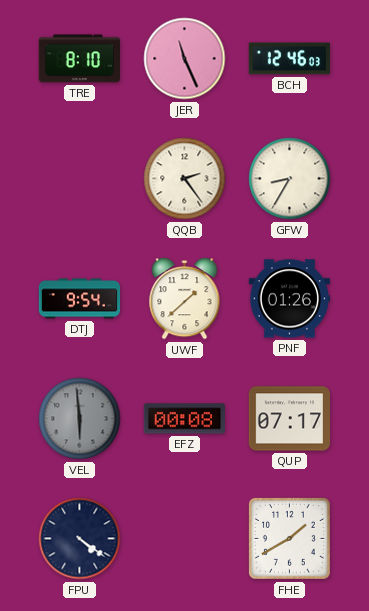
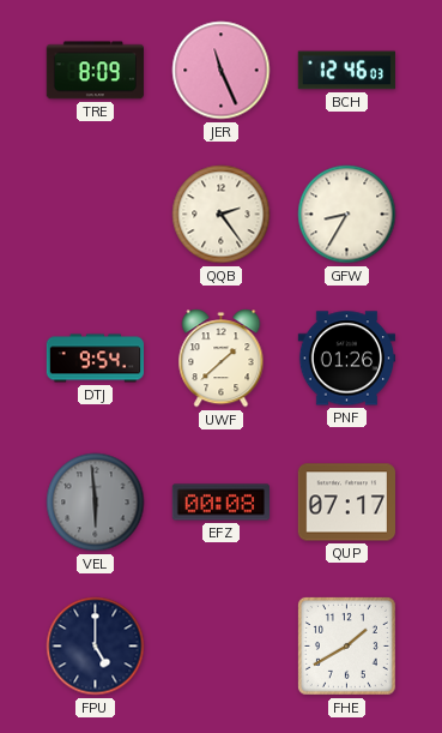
TRE: 8:10 -> 8:09
FPU: 4:21 -> 5:00
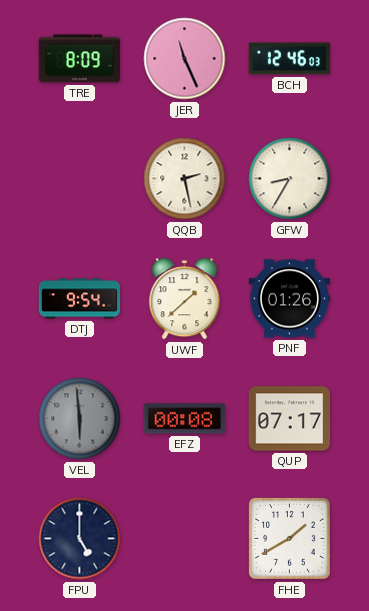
QQB: 2:24 -> 2:28
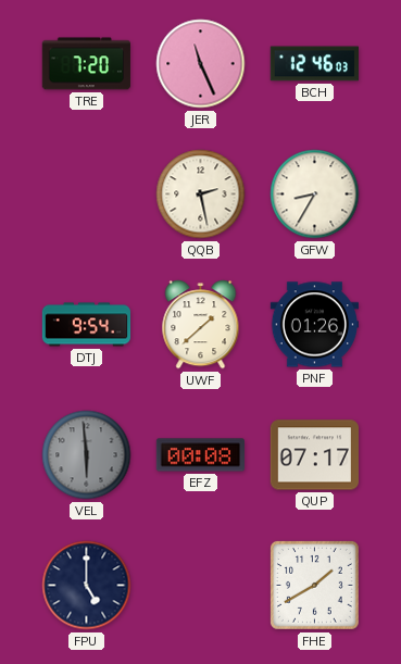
TRE: 8:09 -> 7:20
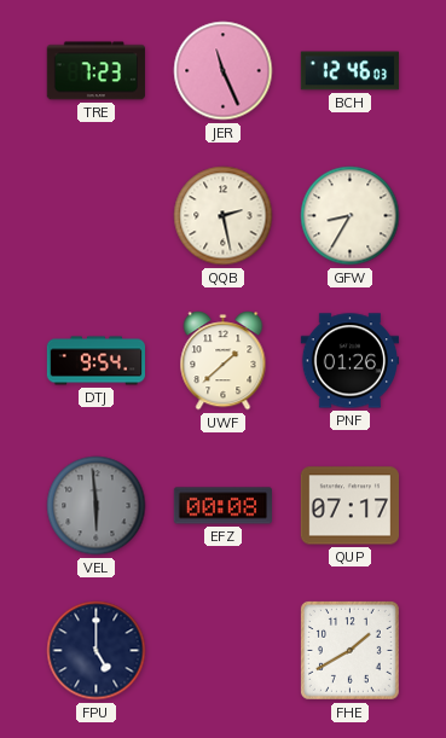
TRE: 7:20 -> 7:23
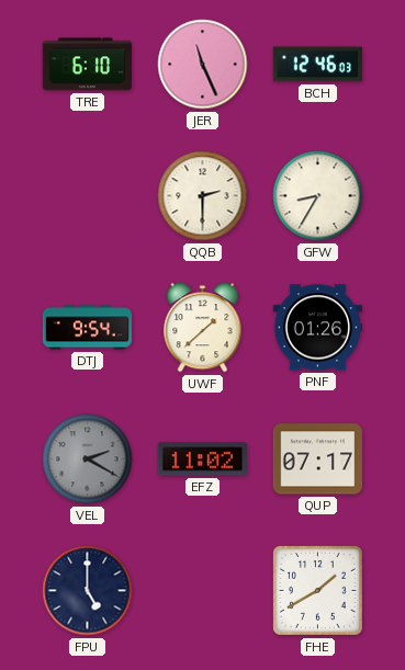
TRE: 7:23 -> 6:10
QQB: 2:28 -> 2:30
VEL: 5:59 -> 2:20
EFZ: 00:08 -> 11:02
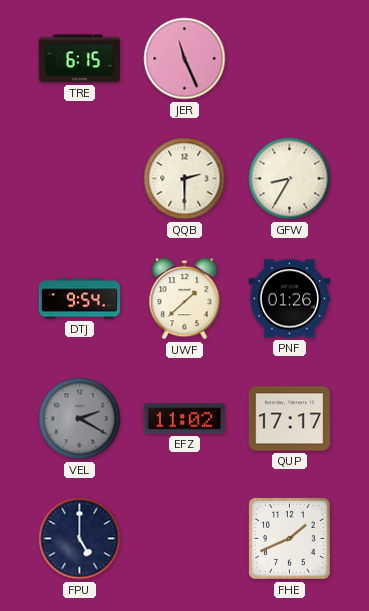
TRE: 6:10 -> 6:15
BCH: 12:46 -> none
QUP: 07:17 -> 17:17
FHE: 1:40 -> 1:41
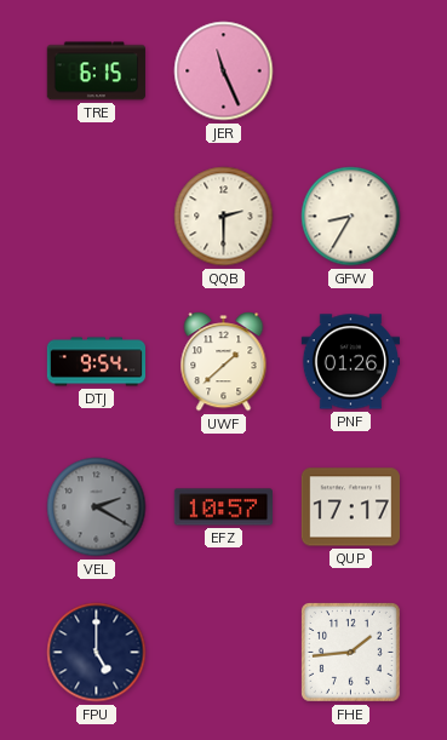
EFZ: 11:02 -> 10:57
FHE: 1:41 -> 1:44
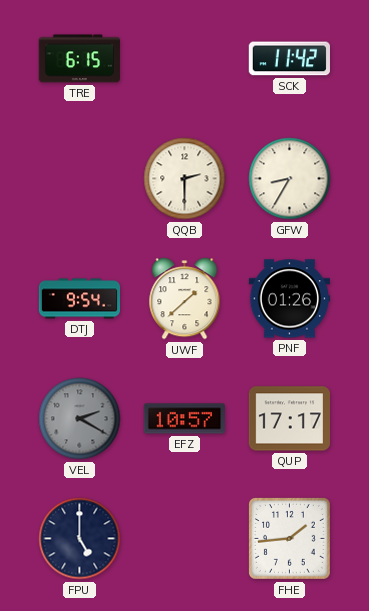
JER: 11:26 -> none
SCK: none -> 11:42
